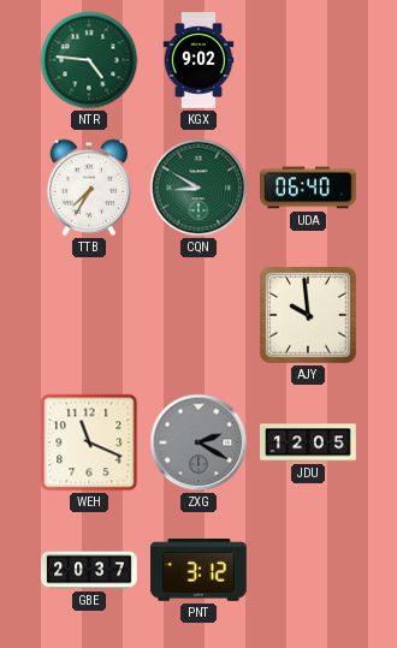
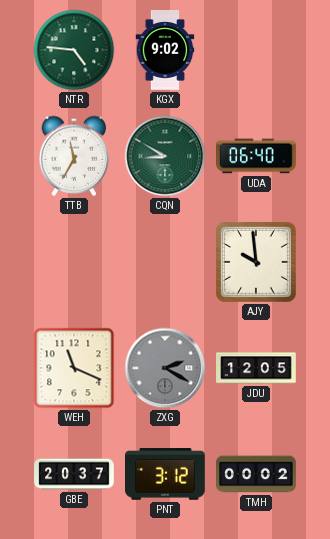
TTB: 7:35 -> 11:35
TMH: none -> 00:02
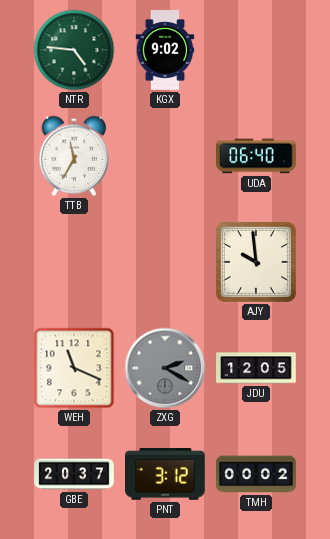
CQN: 8:50 -> none
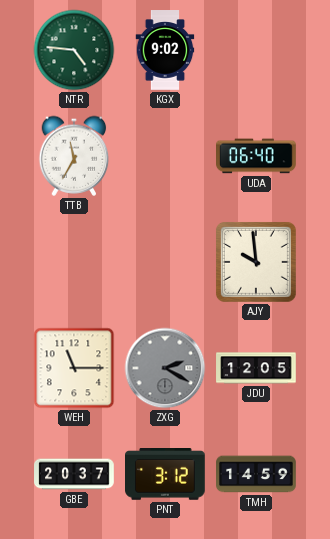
WEH: 11:19 -> 11:15
TMH: 00:02 -> 14:59
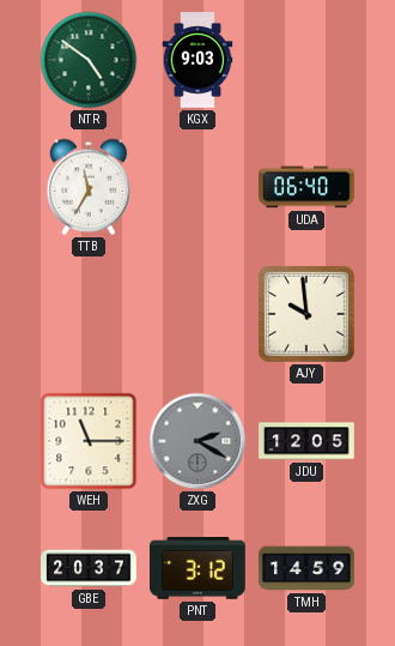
NTR: 4:46 -> 4:51
KGX: 9:02 -> 9:03
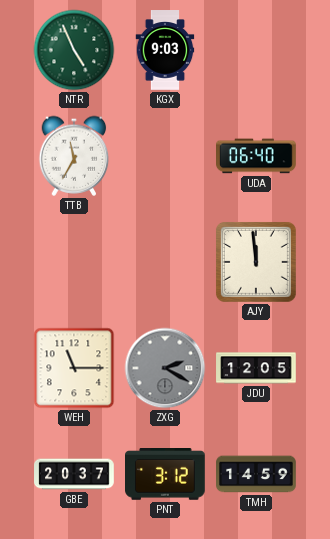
NTR: 4:51 -> 4:56
AJY: 9:59 -> 11:59
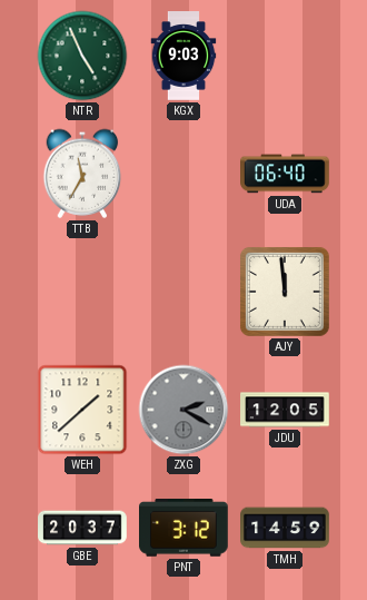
WEH: 11:15 -> 1:38
